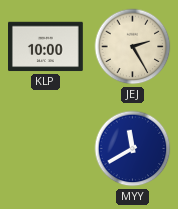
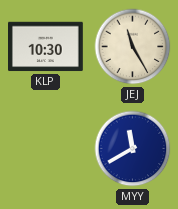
KLP: 10:00 -> 10:30
JEJ: 2:25 -> 11:25
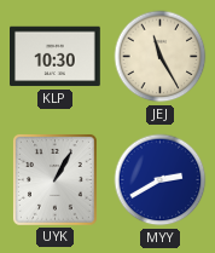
UYK: none -> 1:05
MYY: 11:40 -> 2:40
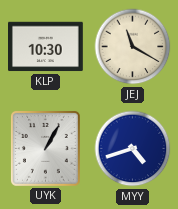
JEJ: 11:25 -> 11:20
MYY: 2:40 -> 4:42
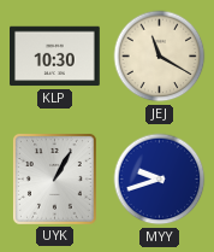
MYY: 4:42 -> 9:42
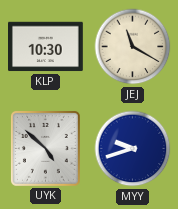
UYK: 1:05 -> 4:52
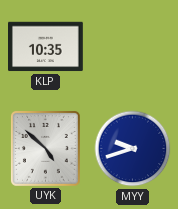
KLP: 10:30 -> 10:35
JEJ: 11:20 -> none
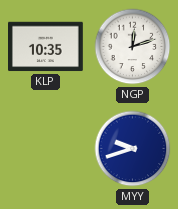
NGP: none -> 12:12
UYK: 4:52 -> none
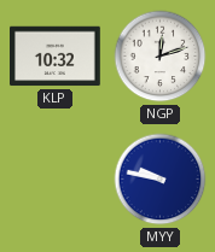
KLP: 10:35 -> 10:32
MYY: 9:42 -> 9:47
